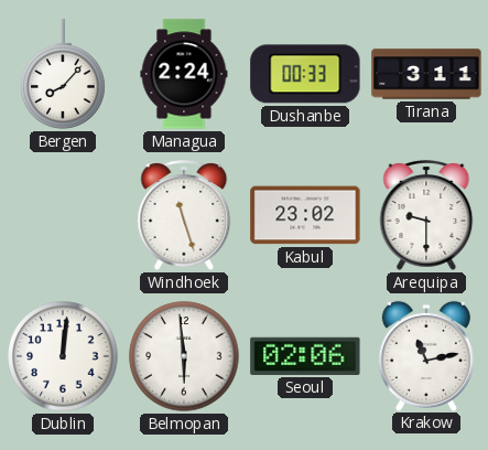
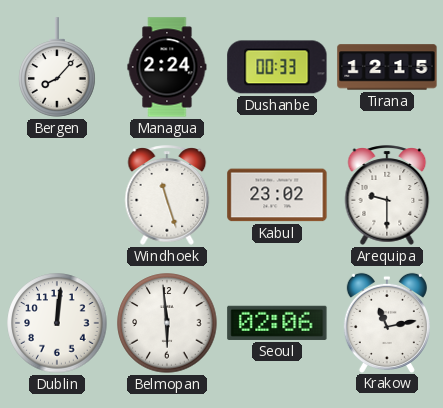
Tirana: 3:11 -> 12:15
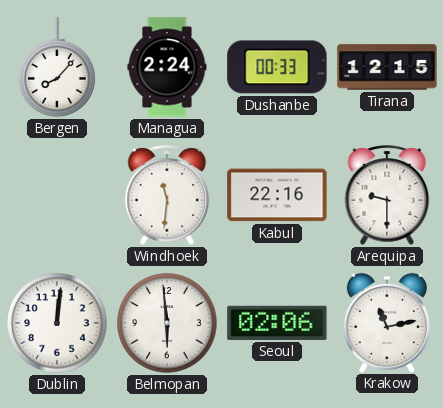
Windhoek: 11:27 -> 11:31
Kabul: 23:02 -> 22:16
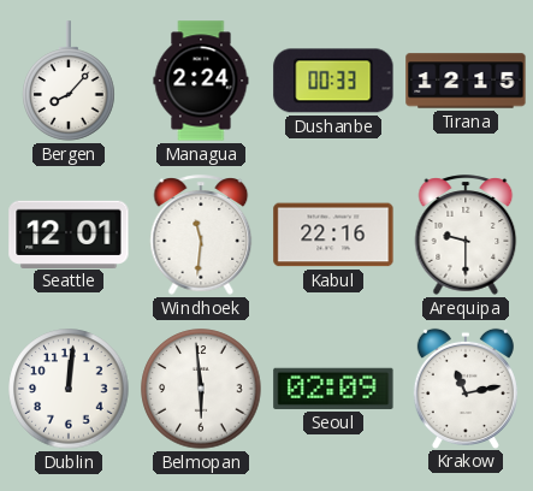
Seattle: none -> 12:01
Seoul: 02:06 -> 02:09
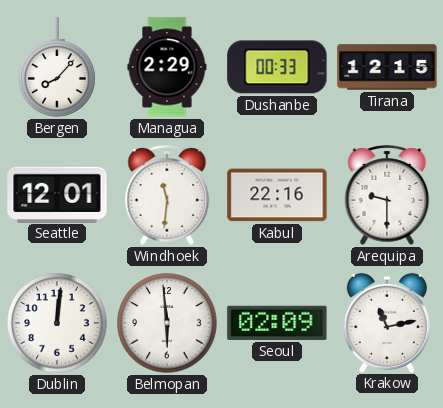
Managua: 2:24 -> 2:29
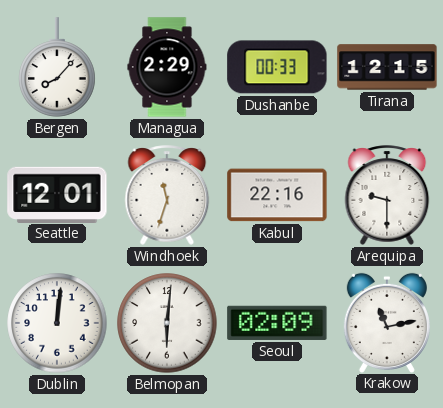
Windhoek: 11:31 -> 11:33
Belmopan: 5:59 -> 6:01
